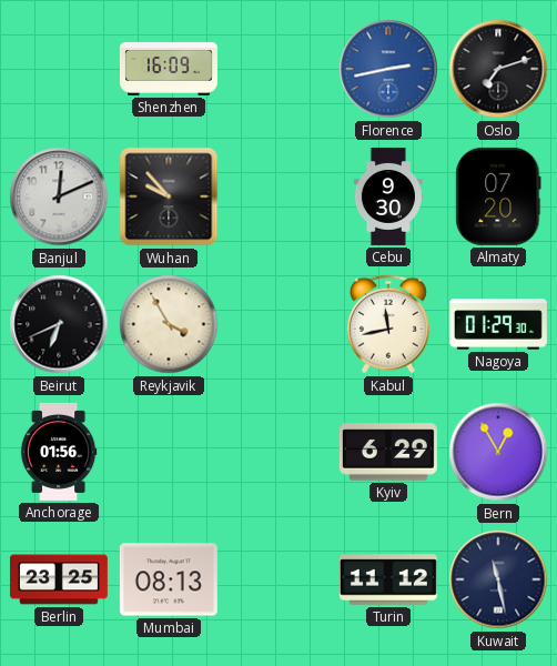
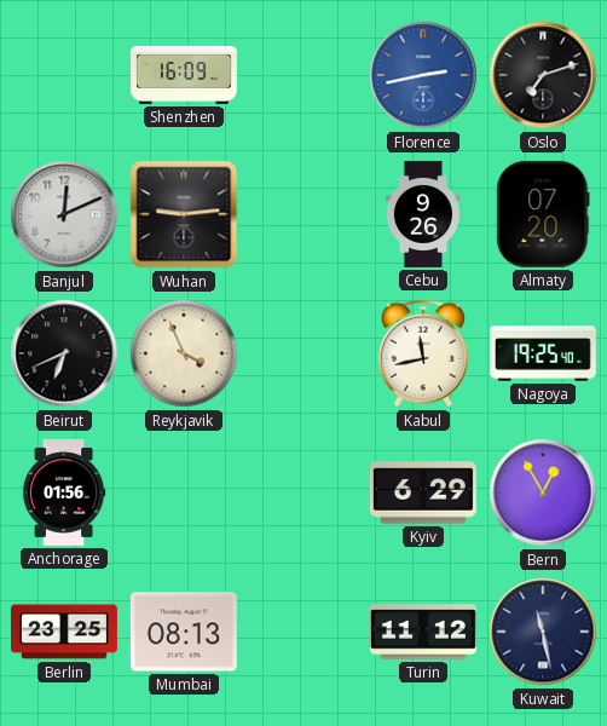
Wuhan: 9:53 -> 9:14
Cebu: 9:30 -> 9:26
Reykjavik: 3:55 -> 3:56
Nagoya: 01:29 -> 19:25
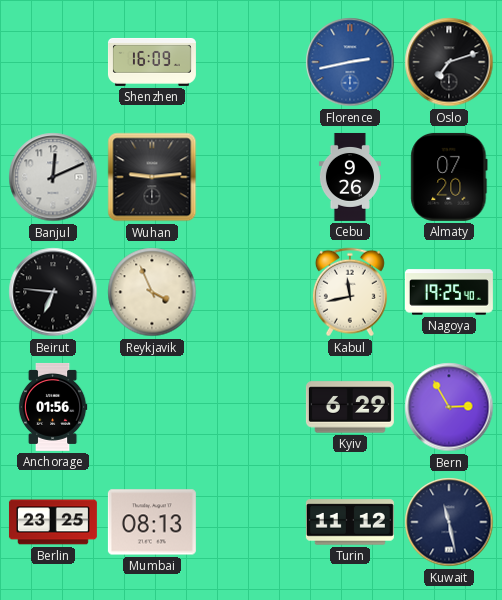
Beirut: 6:41 -> 6:46
Bern: 12:55 -> 2:55
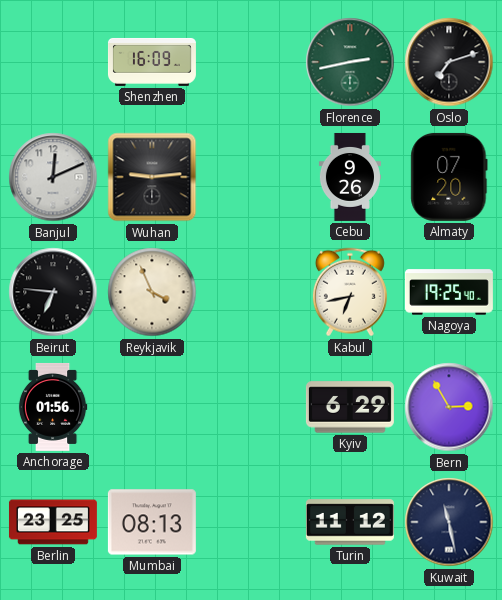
Florence dial: blue -> green
Kabul: 11:43 -> 6:43
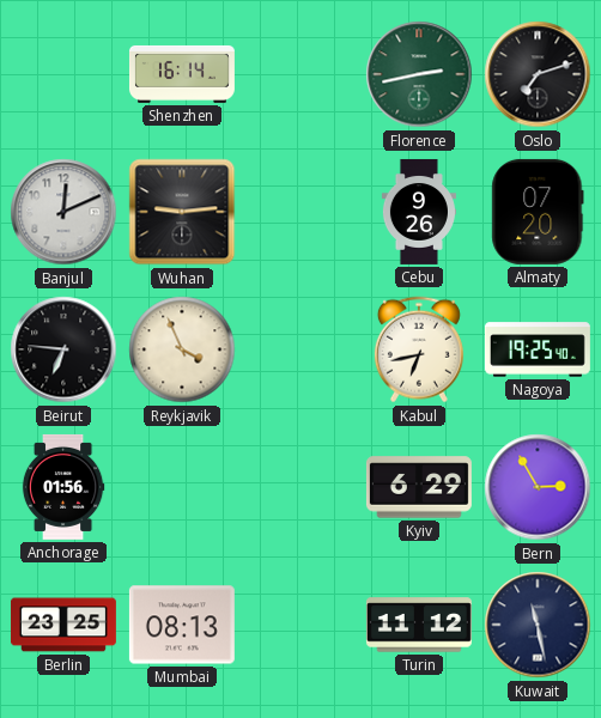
Shenzhen: 16:09 -> 16:14
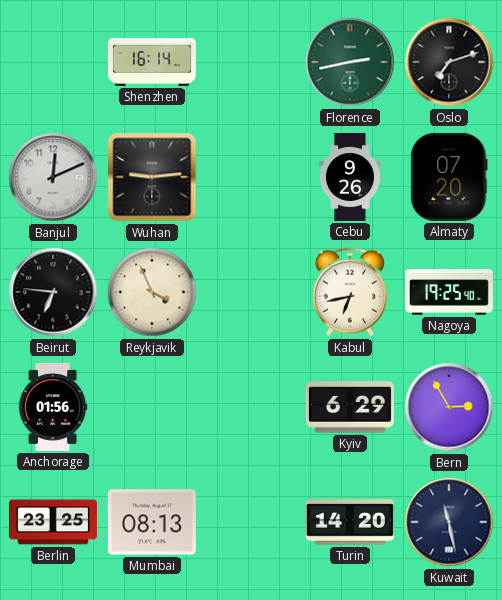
Turin: 11:12 -> 14:20
